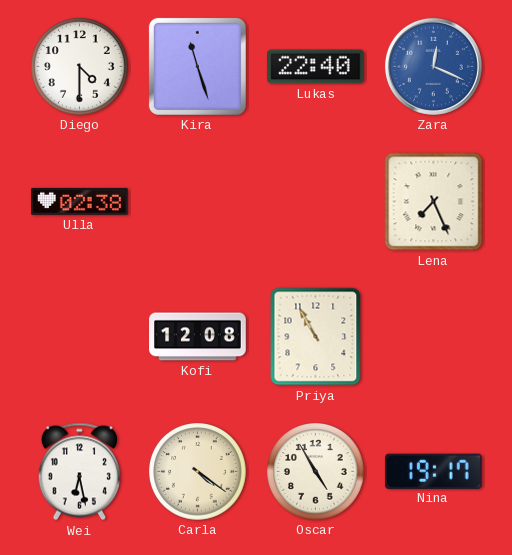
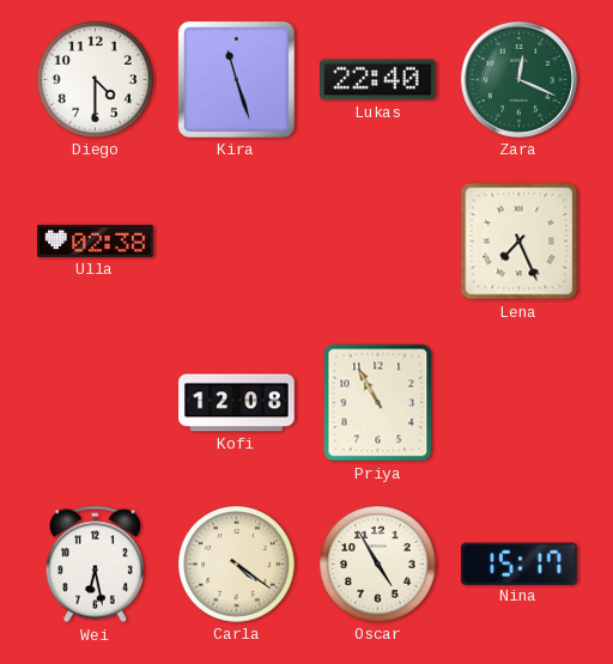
Zara dial: blue -> green
Nina: 19:17 -> 15:17
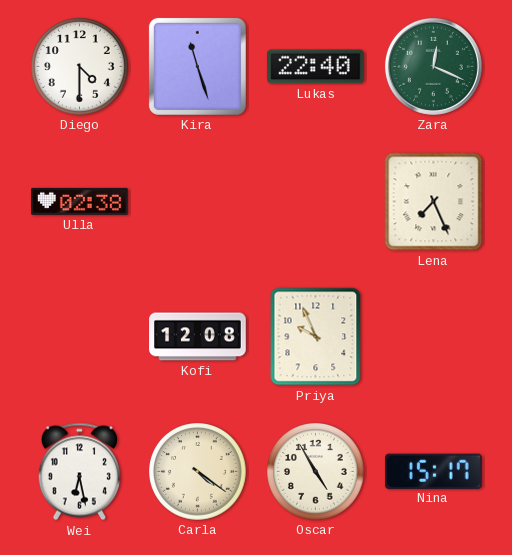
Priya: 10:55 -> 9:56
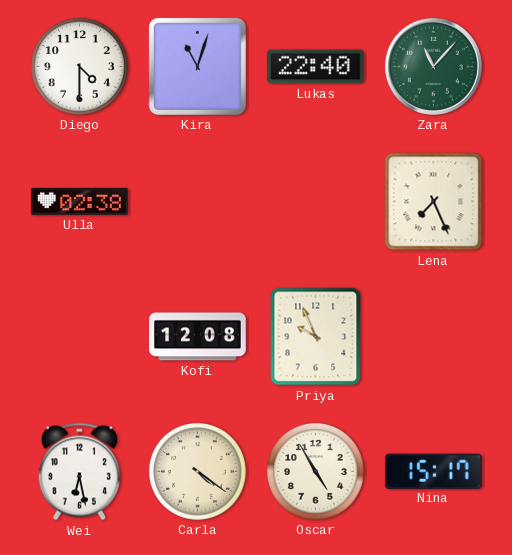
Kira: 11:27 -> 11:03
Zara: 12:19 -> 11:07
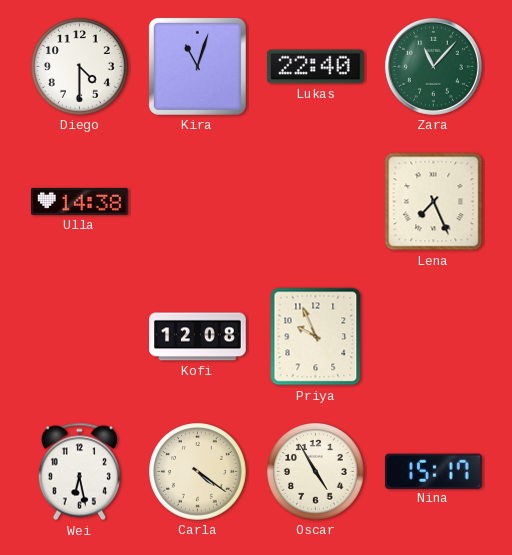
Ulla: 02:38 -> 14:38
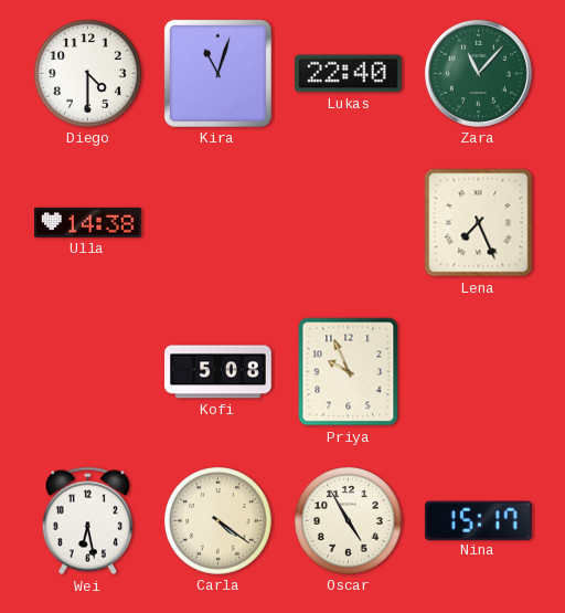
Kofi: 12:08 -> 5:08
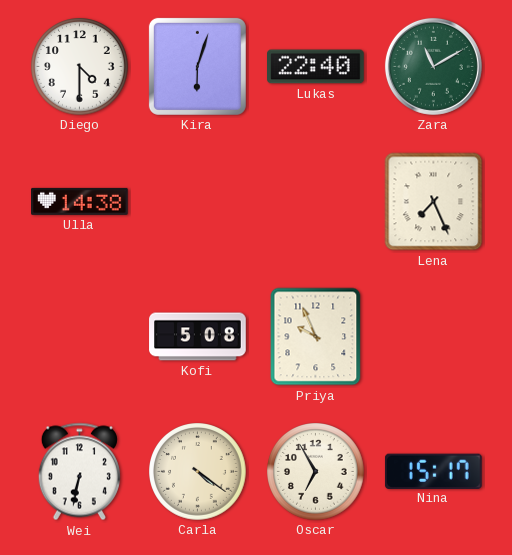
Kira: 11:03 -> 6:03
Zara: 11:07 -> 11:10
Wei: 6:28 -> 6:32
Oscar: 4:55 -> 6:55
